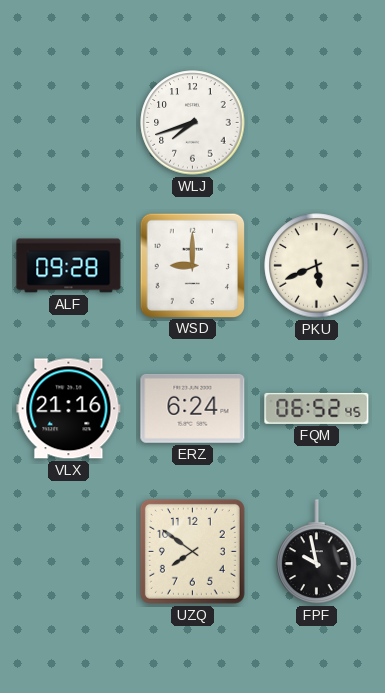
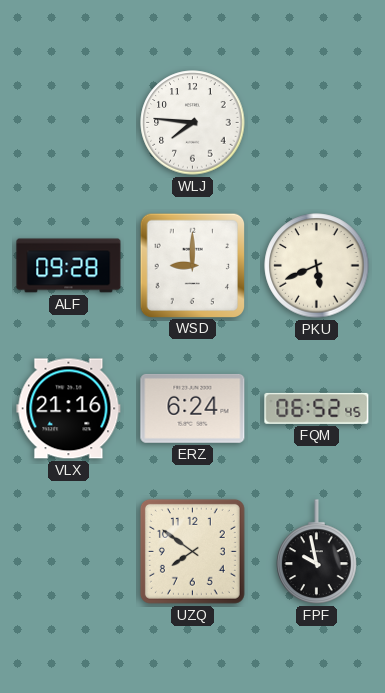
WLJ: 7:42 -> 7:46
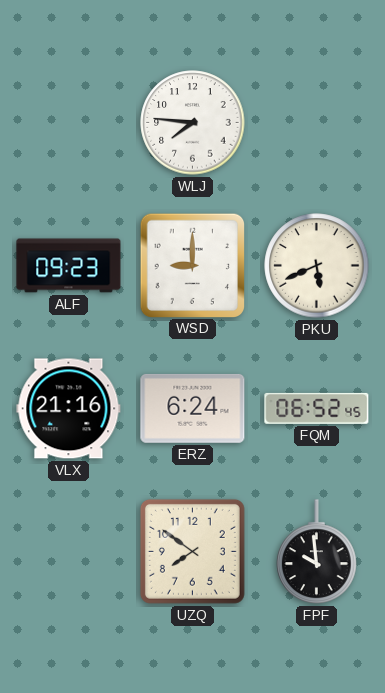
ALF: 09:28 -> 09:23
FPF: 9:58 -> 9:59
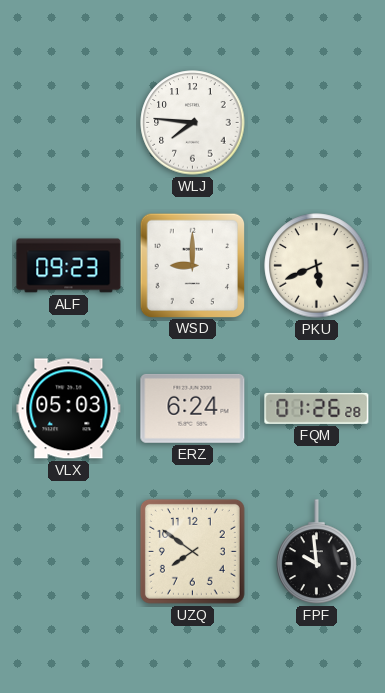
VLX: 21:16 -> 05:03
FQM: 06:52 -> 01:26
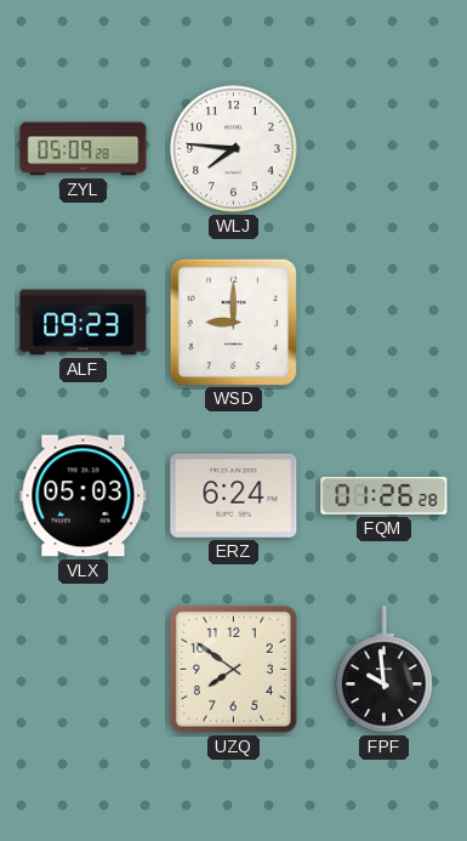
ZYL: none -> 05:09
PKU: 5:41 -> none
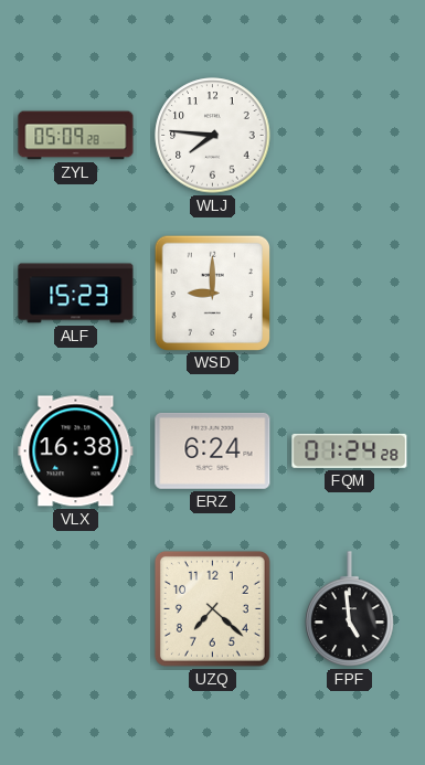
ALF: 09:23 -> 15:23
VLX: 05:03 -> 16:38
FQM: 01:26 -> 01:24
UZQ: 7:51 -> 7:22
FPF: 9:59 -> 4:59
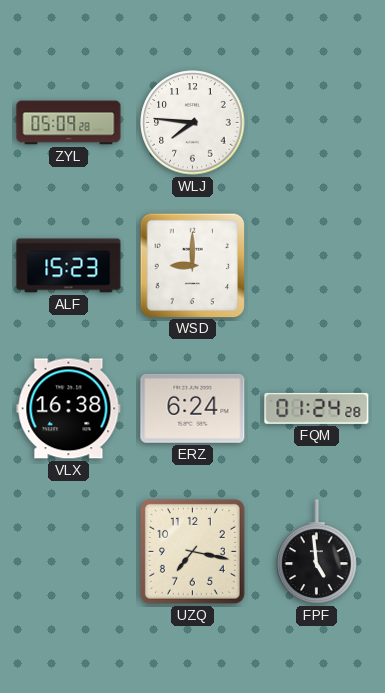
UZQ: 7:22 -> 7:17
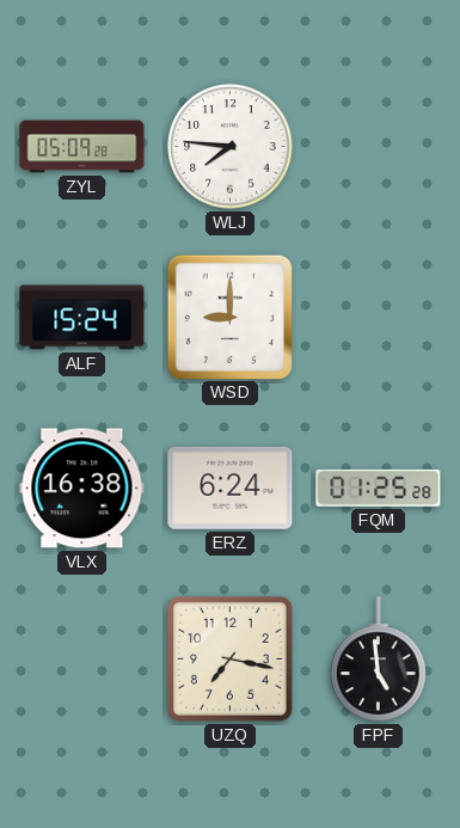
ALF: 15:23 -> 15:24
FQM: 01:24 -> 01:25
